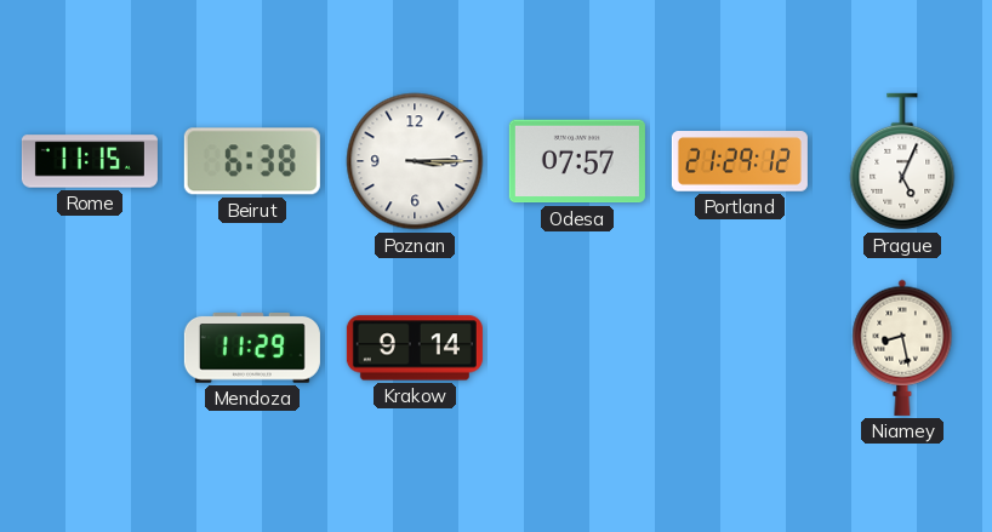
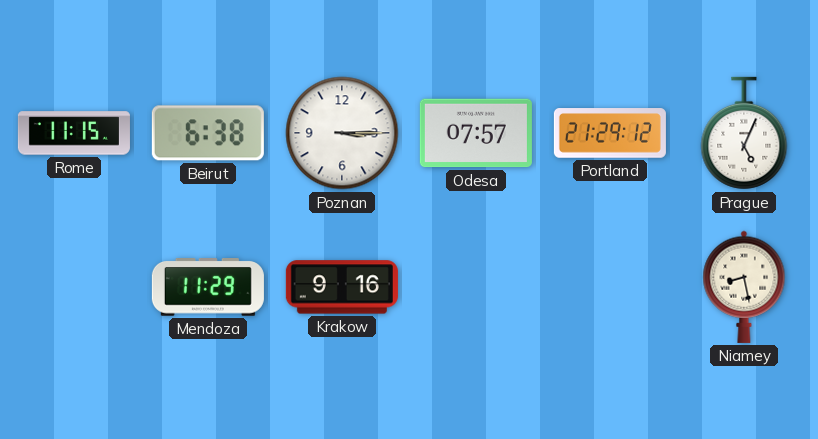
Krakow: 9:14 -> 9:16
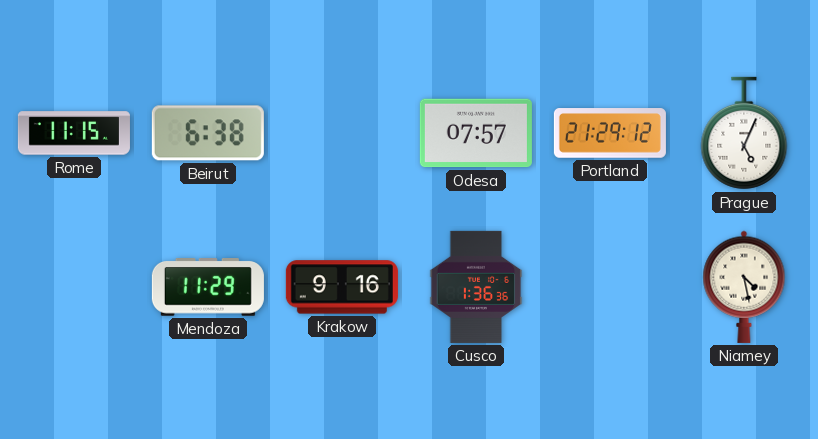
Poznan: 3:15 -> none
Cusco: none -> 1:36
Niamey: 8:28 -> 4:28
